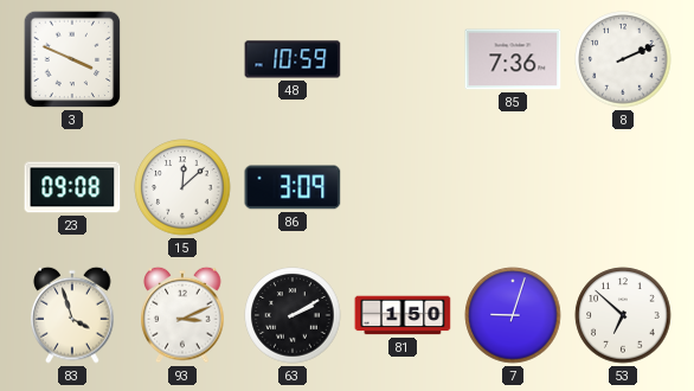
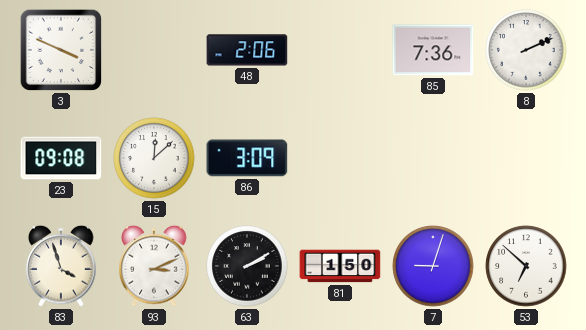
48: 10:59 -> 2:06
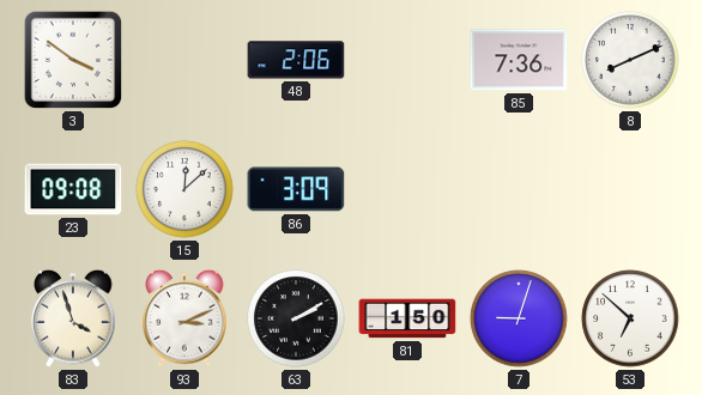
3: 3:49 -> 3:51
8: 2:11 -> 8:11
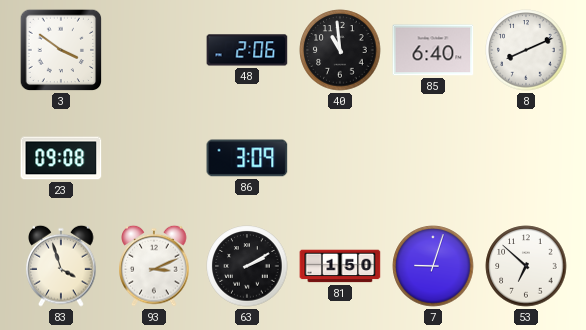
40: none -> 10:59
85: 7:36 -> 6:40
15: 12:08 -> none
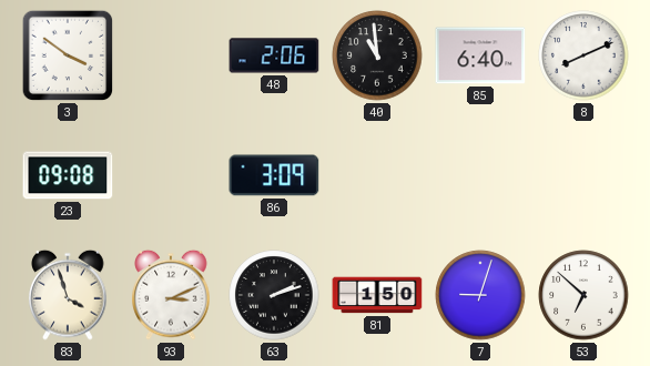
63: 2:10 -> 2:12
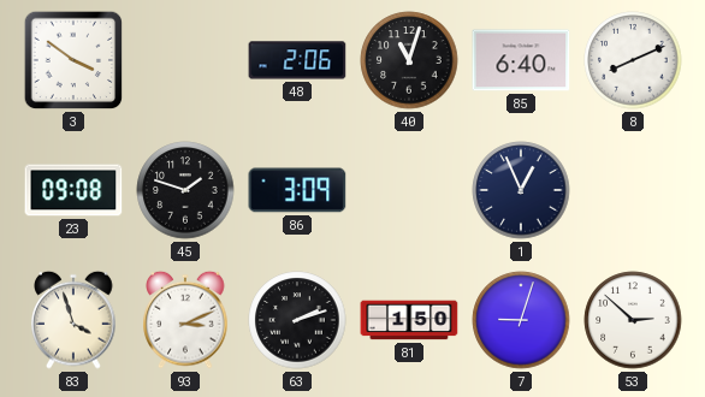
40: 10:59 -> 11:03
45: none -> 1:48
1: none -> 12:56
53: 6:52 -> 2:52
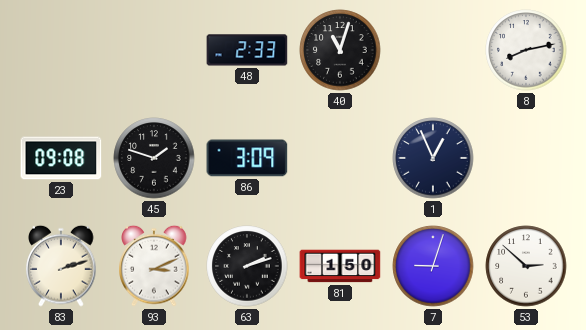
3: 3:51 -> none
48: 2:06 -> 2:33
85: 6:40 -> none
8: 8:11 -> 8:13
83: 3:57 -> 2:12
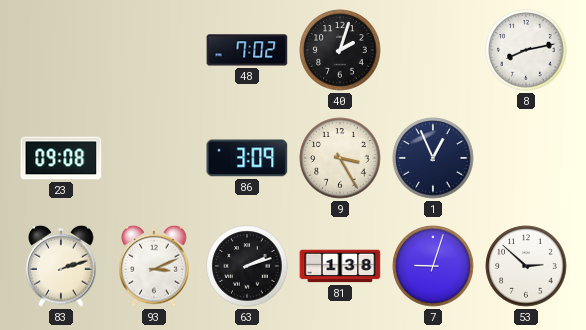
48: 2:33 -> 7:02
40: 11:03 -> 2:03
45: 1:48 -> none
9: none -> 3:25
81: 1:50 -> 1:38
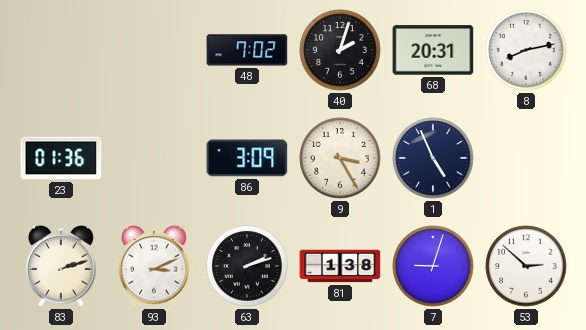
68: none -> 20:31
23: 09:08 -> 01:36
1: 12:56 -> 4:56
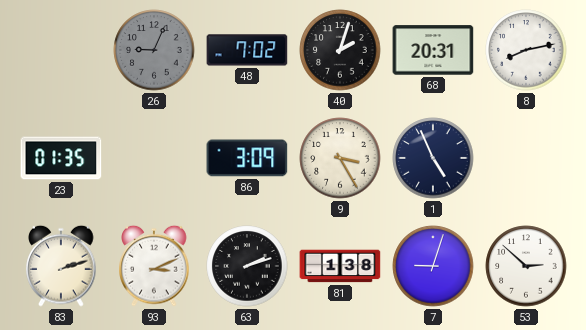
26: none -> 9:04
23: 01:36 -> 01:35
